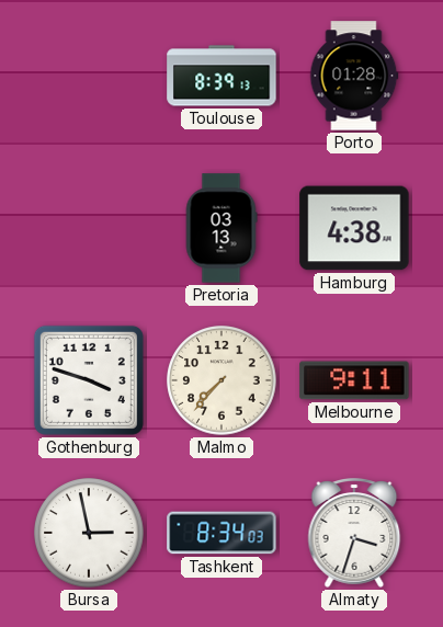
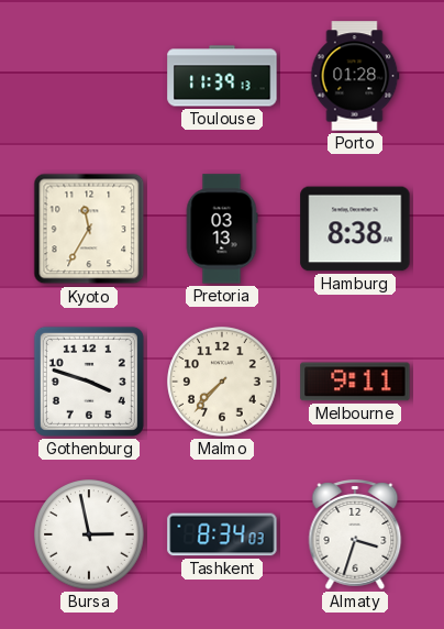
Toulouse: 8:39 -> 11:39
Kyoto: none -> 11:35
Hamburg: 4:38 -> 8:38
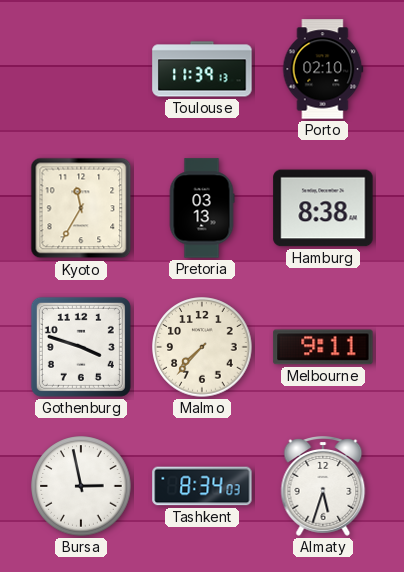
Porto: 01:28 -> 02:10
Almaty: 3:33 -> 5:33
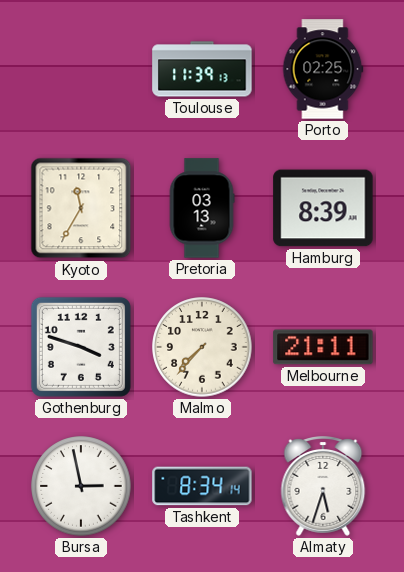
Porto: 02:10 -> 02:25
Hamburg: 8:38 -> 8:39
Melbourne: 9:11 -> 21:11
Tashkent: 8:34:03 -> 8:34:14
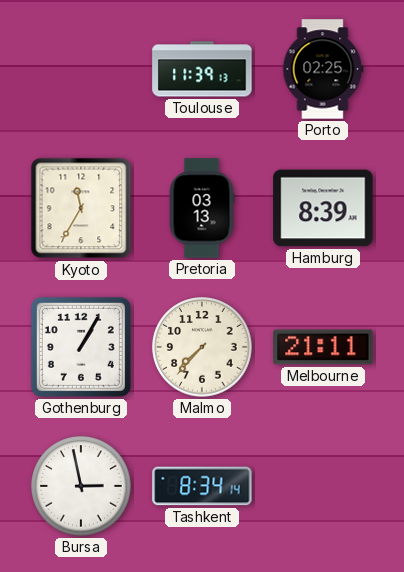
Gothenburg: 3:48 -> 1:05
Almaty: 5:33 -> none
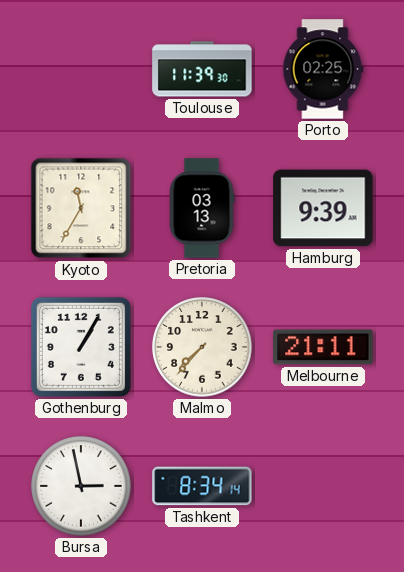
Toulouse: 11:39:13 -> 11:39:30
Hamburg: 8:39 -> 9:39
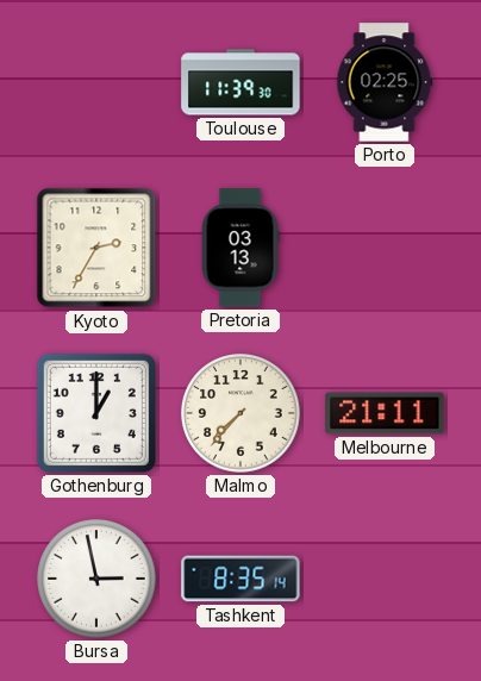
Kyoto: 11:35 -> 2:35
Hamburg: 9:39 -> none
Gothenburg: 1:05 -> 1:00
Tashkent: 8:34 -> 8:35
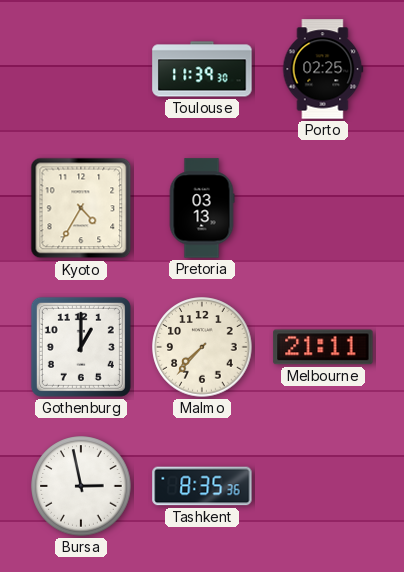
Kyoto: 2:35 -> 4:35
Tashkent: 8:35:14 -> 8:35:36
